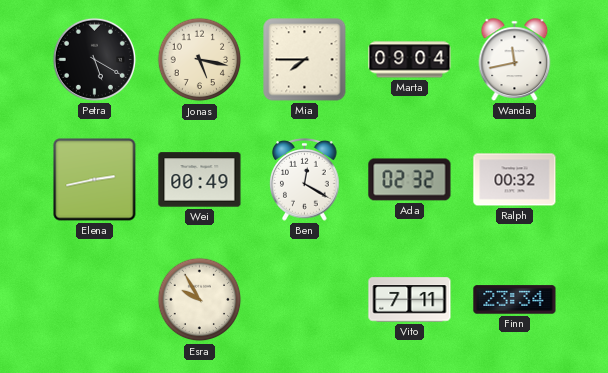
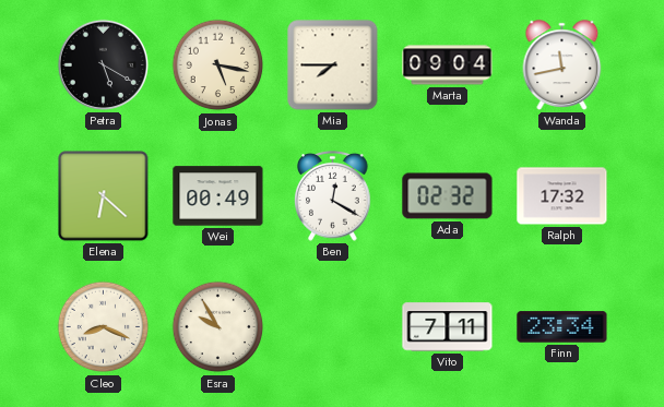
Elena: 2:43 -> 6:22
Ralph: 00:32 -> 17:32
Cleo: none -> 8:19
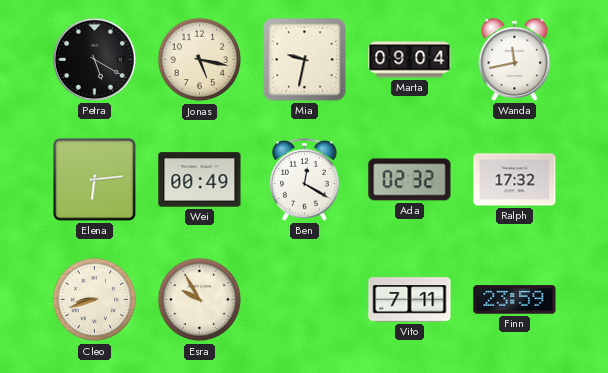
Mia: 7:45 -> 9:32
Elena: 6:22 -> 6:14
Cleo: 8:19 -> 8:42
Finn: 23:34 -> 23:59
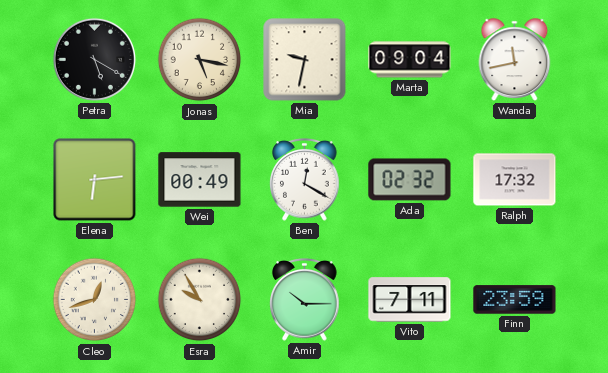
Cleo: 8:42 -> 12:42
Amir: none -> 10:15
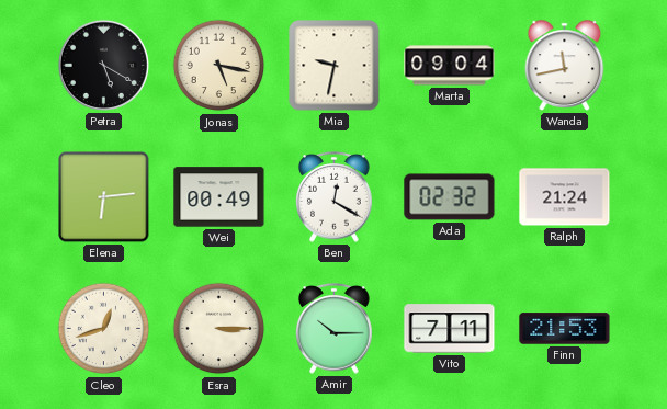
Ralph: 17:32 -> 21:24
Esra: 9:55 -> 3:15
Finn: 23:59 -> 21:53
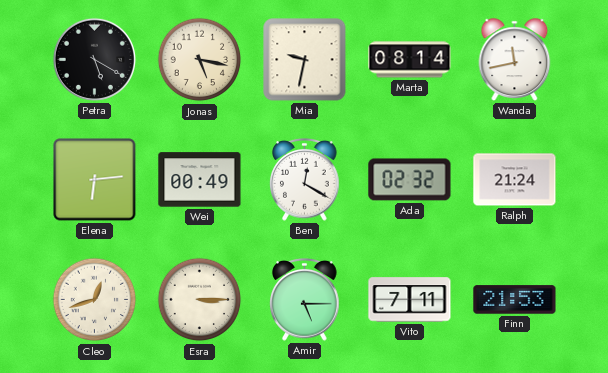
Marta: 09:04 -> 08:14
Amir: 10:15 -> 5:15
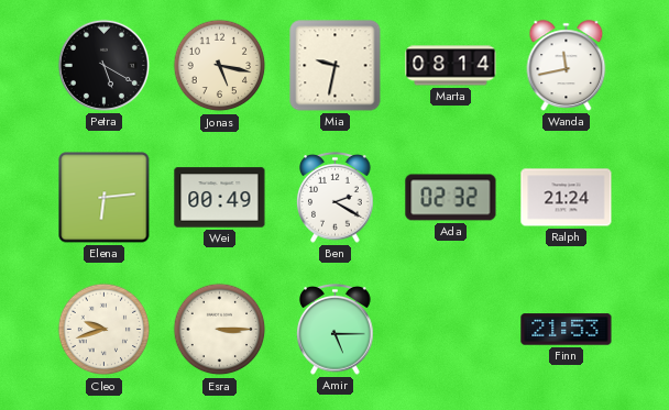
Ben: 12:20 -> 2:20
Cleo: 12:42 -> 9:42
Vito: 7:11 -> none
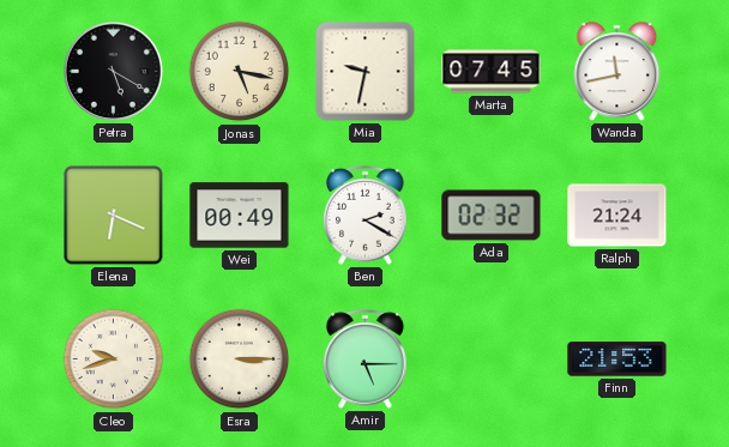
Marta: 08:14 -> 07:45
Elena: 6:14 -> 6:19
